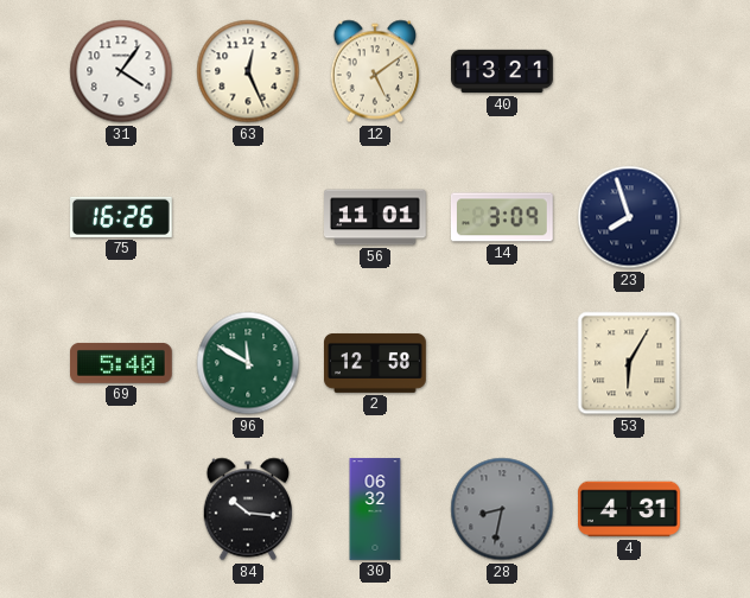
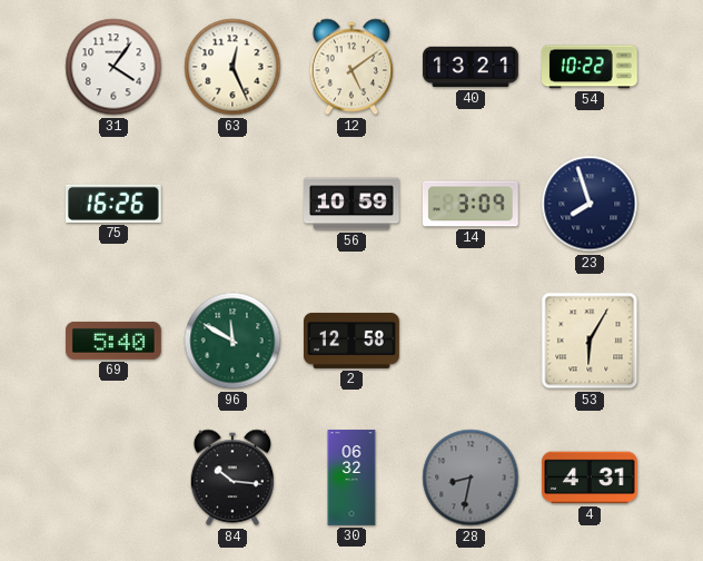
54: none -> 10:22
56: 11:01 -> 10:59
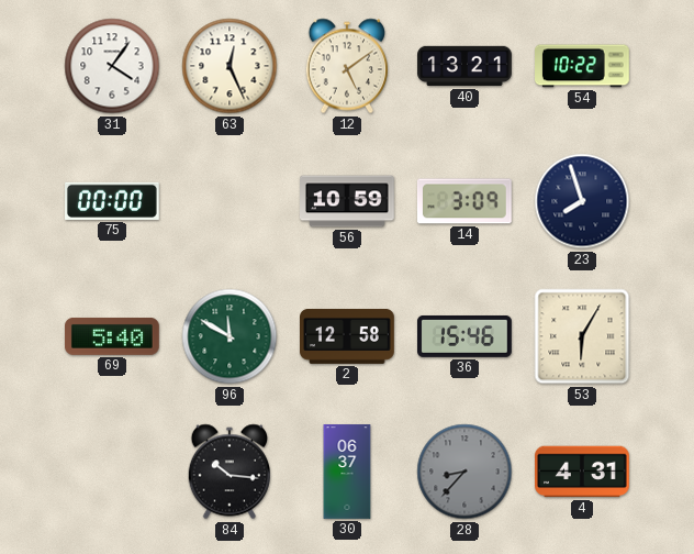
75: 16:26 -> 00:00
36: none -> 15:46
30: 06:32 -> 06:37
28: 8:32 -> 8:37
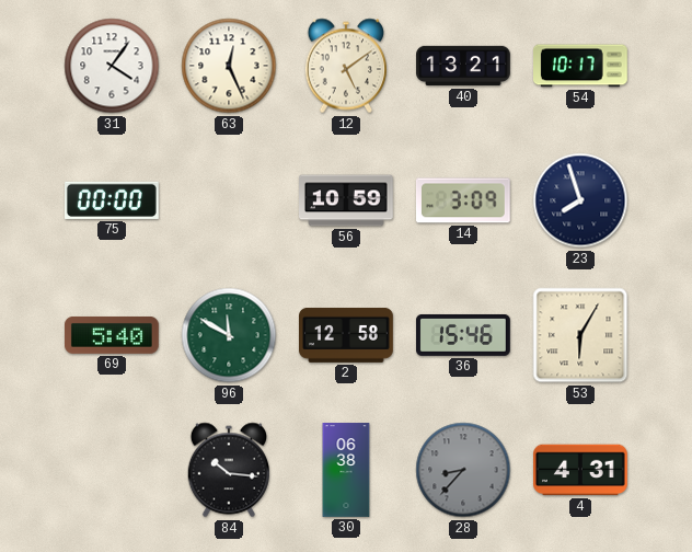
54: 10:22 -> 10:17
30: 06:37 -> 06:38
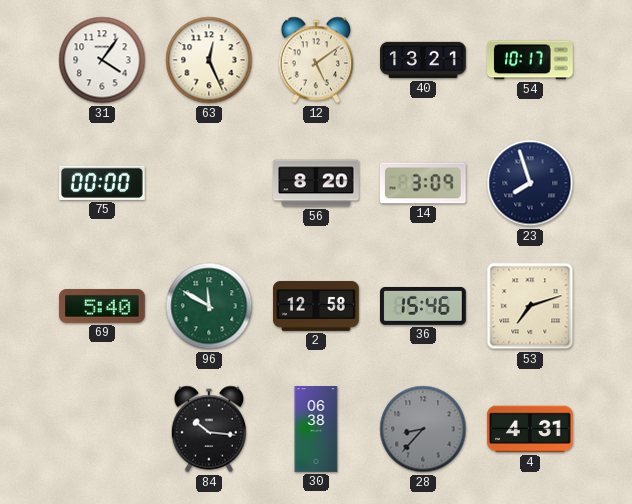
56: 10:59 -> 8:20
53: 6:05 -> 7:12
